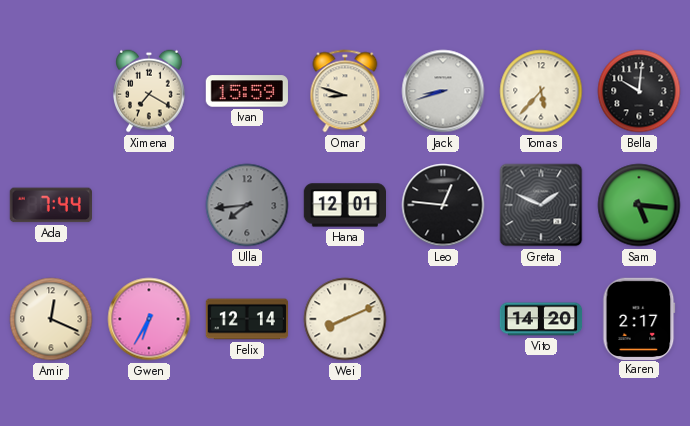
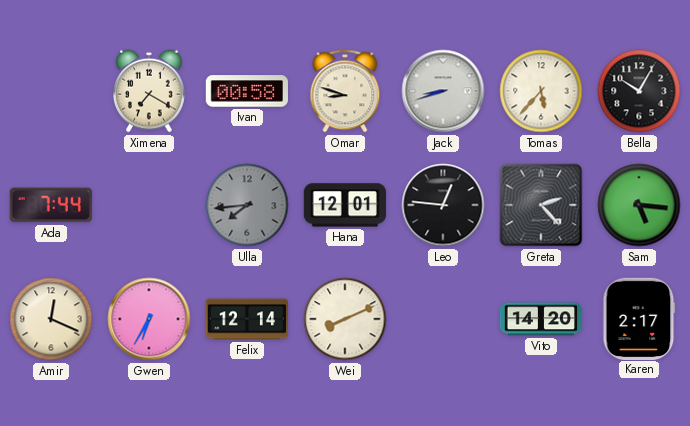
Ivan: 15:59 -> 00:58
Bella: 10:01 -> 10:05
Greta: 1:49 -> 2:23
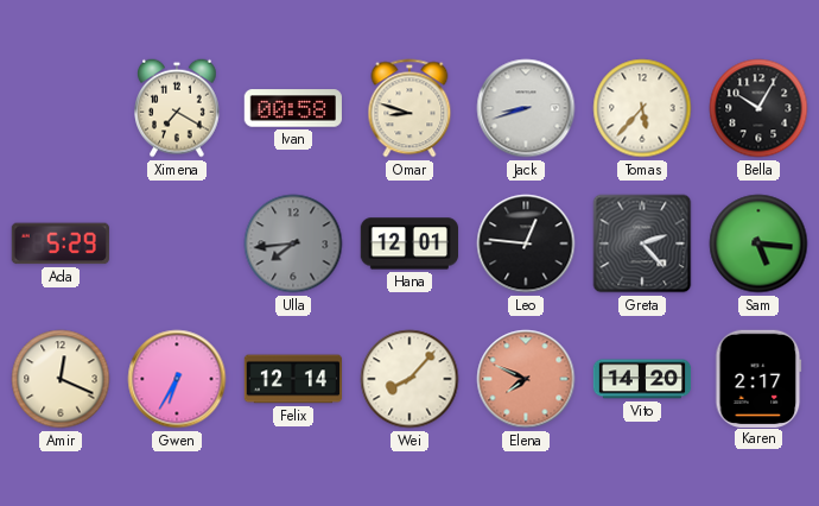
Ada: 7:44 -> 5:29
Wei: 8:11 -> 8:07
Elena: none -> 7:49
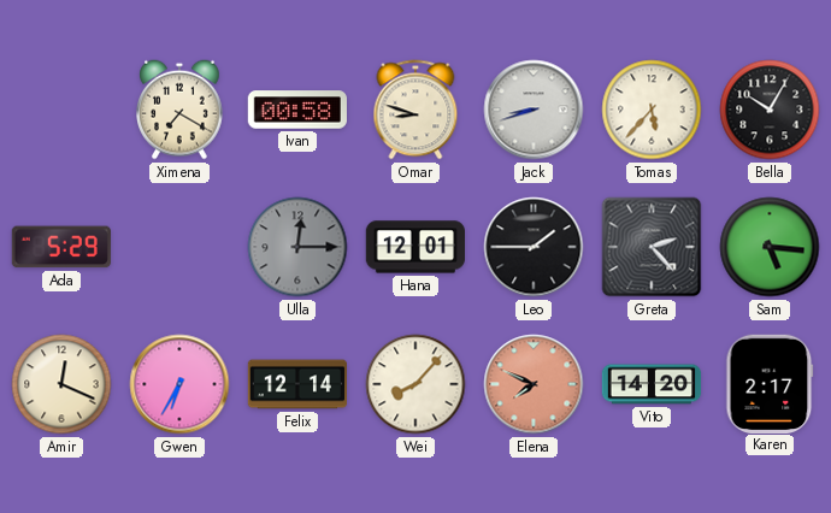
Ulla: 7:44 -> 12:15
Leo: 12:46 -> 1:45
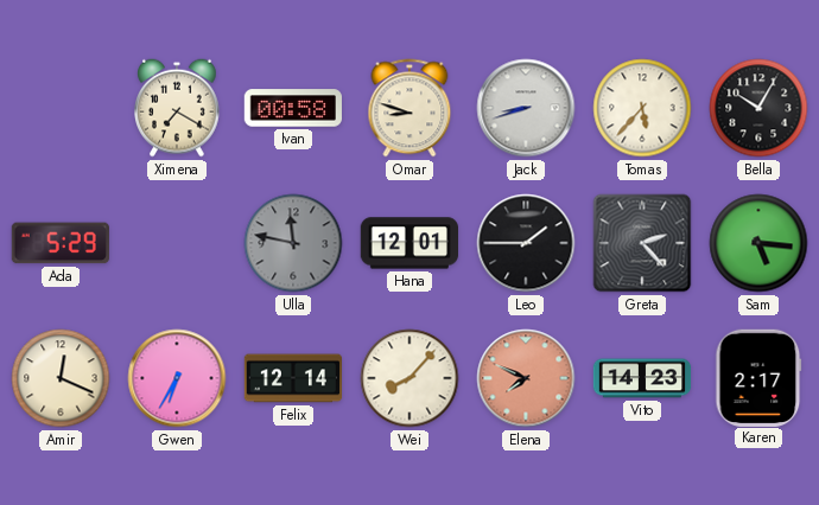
Ulla: 12:15 -> 11:47
Vito: 14:20 -> 14:23
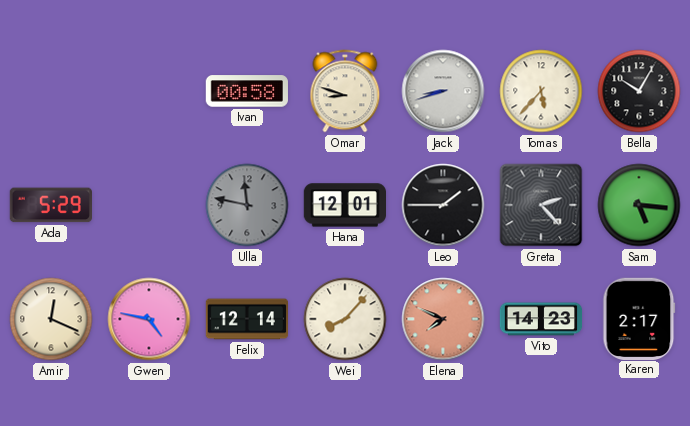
Ximena: 7:20 -> none
Gwen: 6:35 -> 4:47
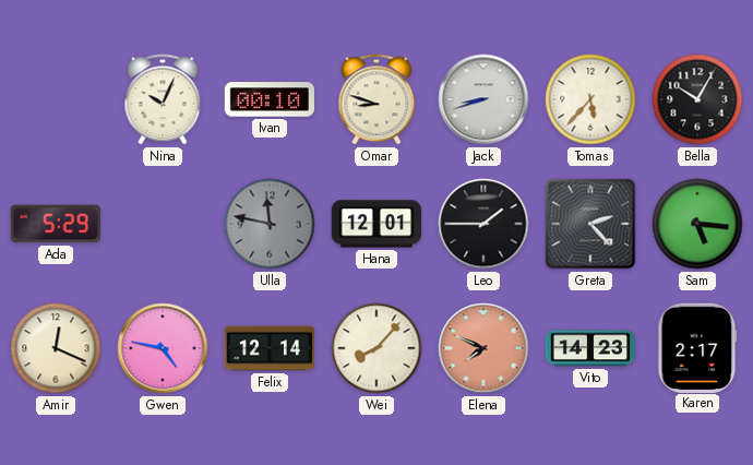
Nina: none -> 10:04
Ivan: 00:58 -> 00:10
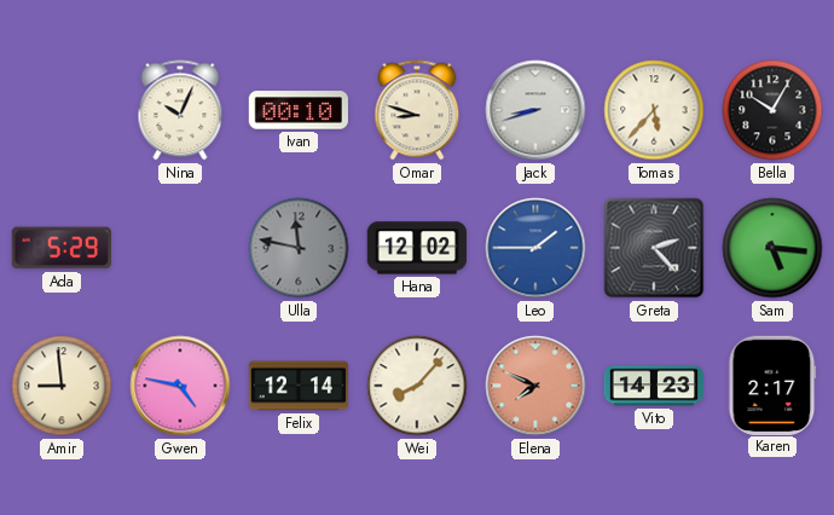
Hana: 12:01 -> 12:02
Leo dial: black -> blue
Amir: 12:19 -> 8:59
